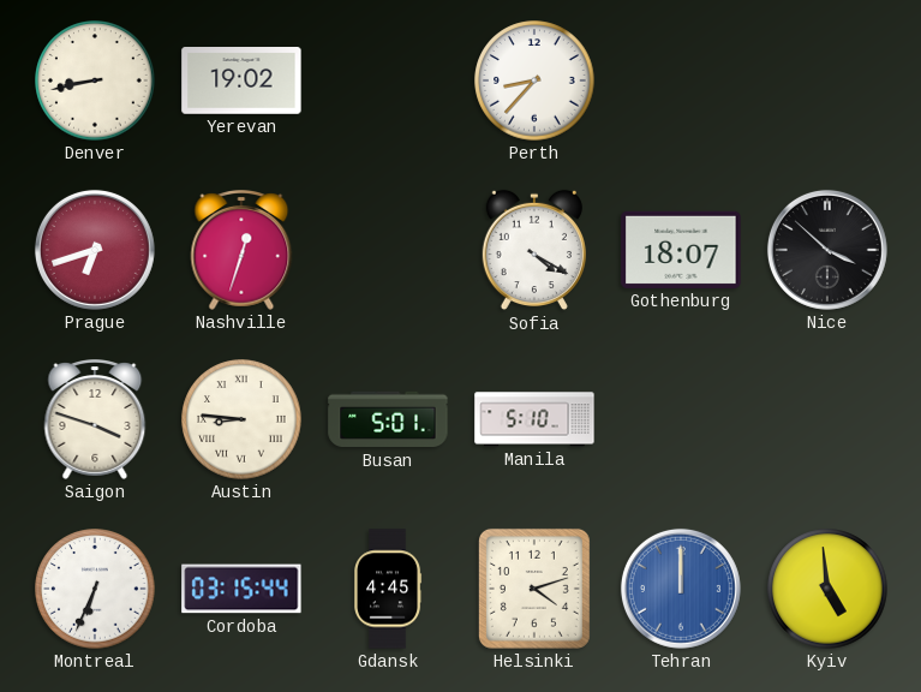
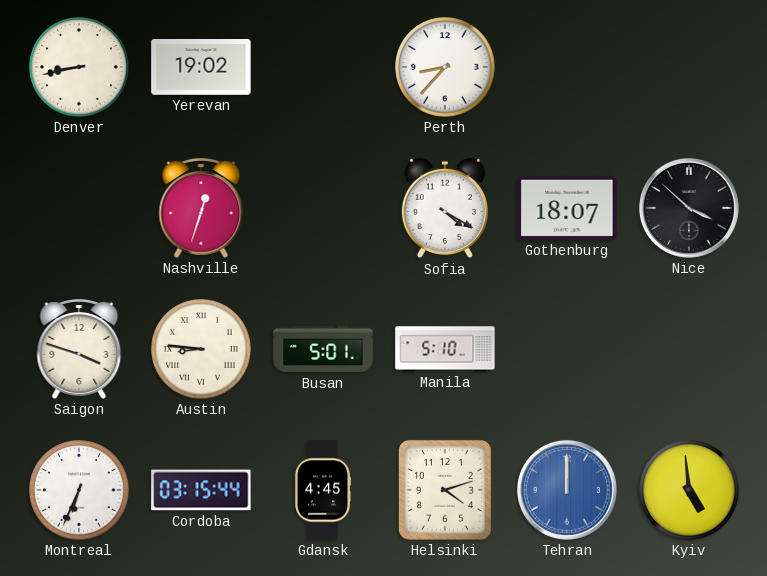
Prague: 6:42 -> none
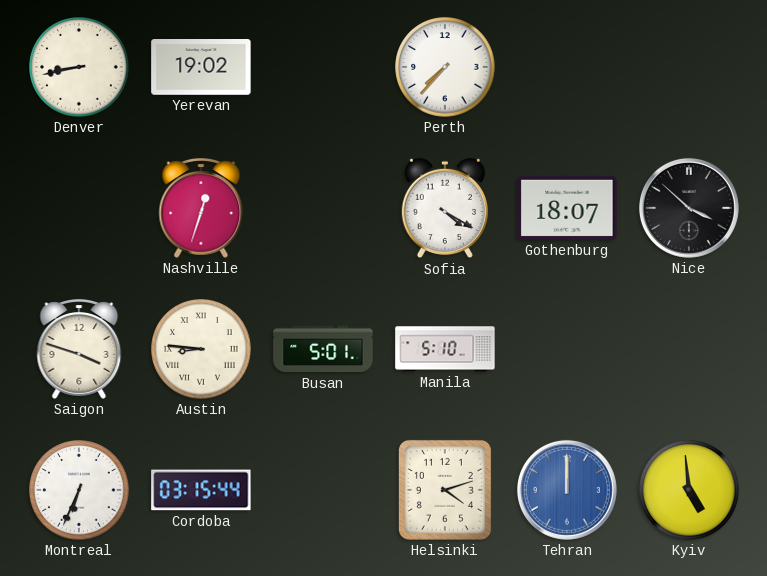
Perth: 8:37 -> 7:37
Gdansk: 4:45 -> none
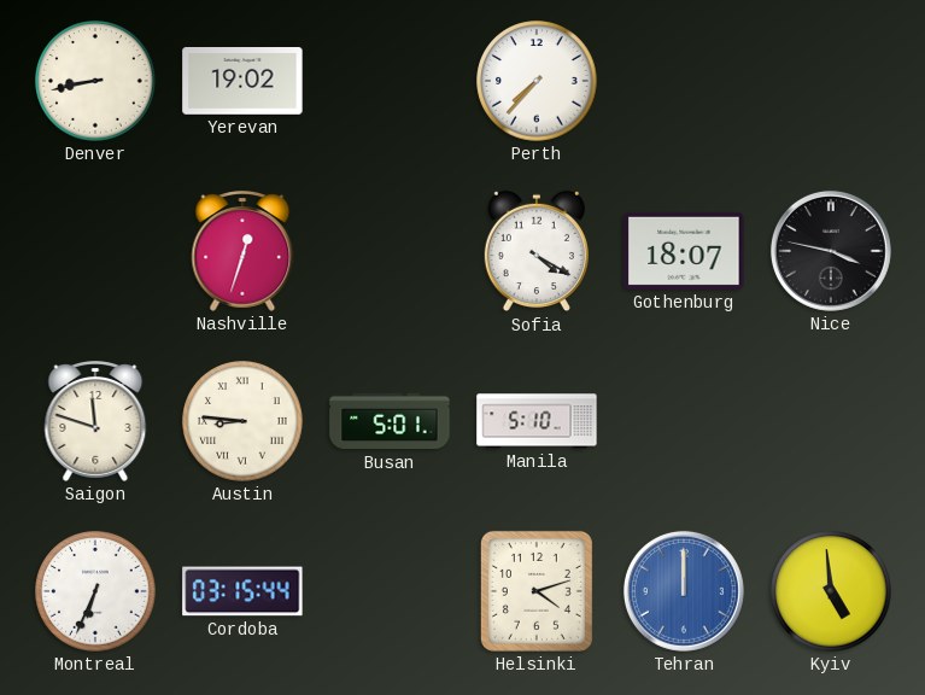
Nice: 3:52 -> 3:47
Saigon: 3:48 -> 11:48
